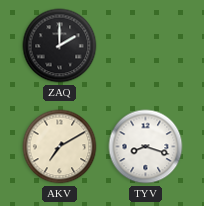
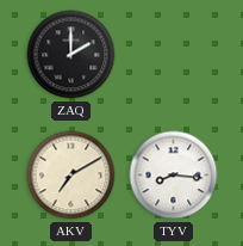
TYV: 8:18 -> 8:16
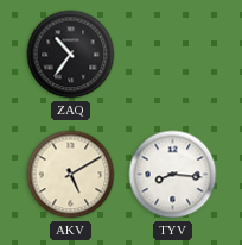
ZAQ: 2:00 -> 10:36
AKV: 7:10 -> 5:10
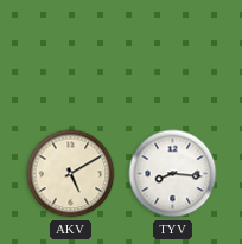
ZAQ: 10:36 -> none
